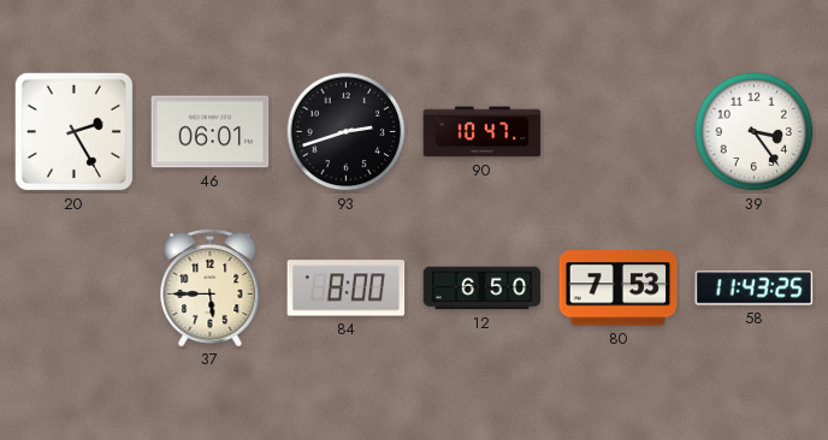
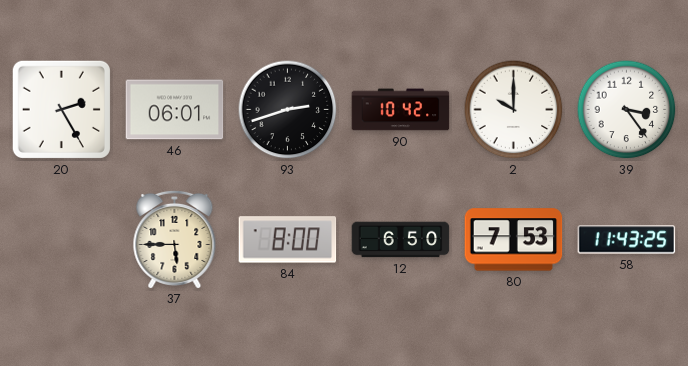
90: 10:47 -> 10:42
2: none -> 10:00
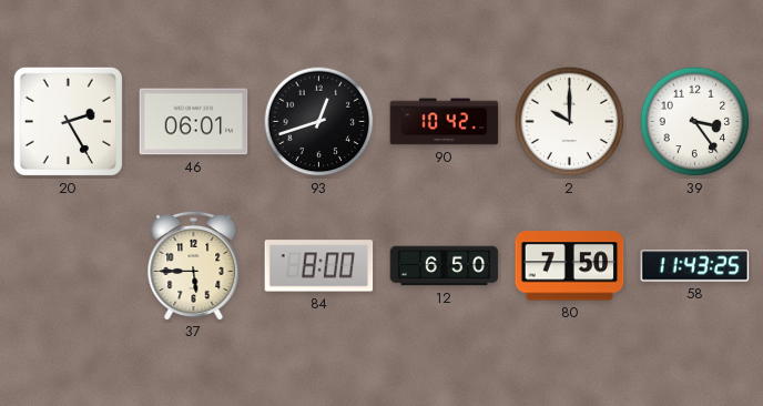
93: 2:42 -> 12:42
80: 7:53 -> 7:50
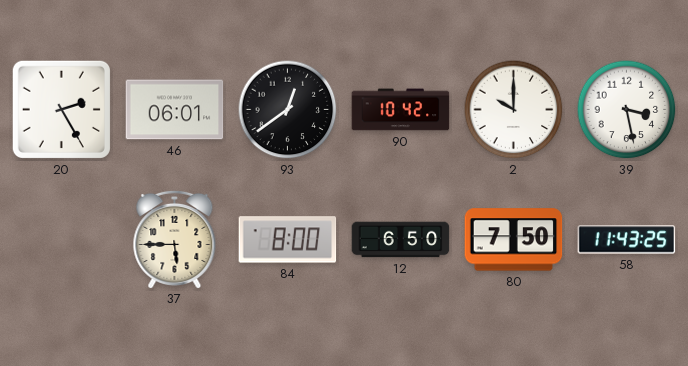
93: 12:42 -> 12:39
39: 3:24 -> 3:28
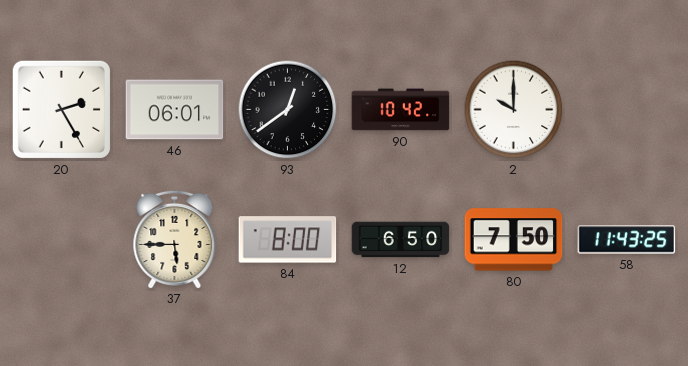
39: 3:28 -> none
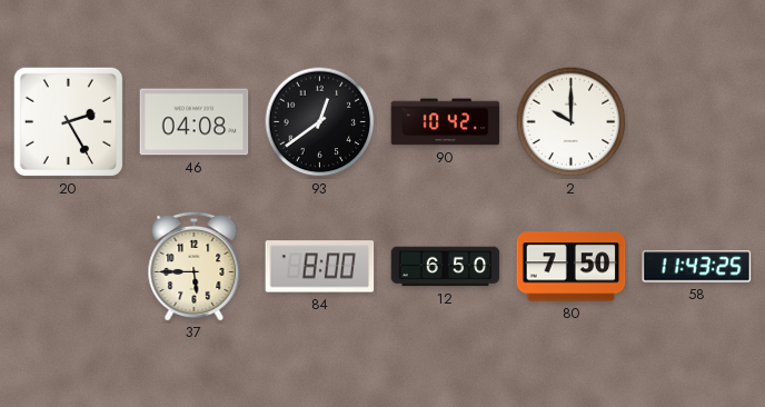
46: 06:01 -> 04:08
